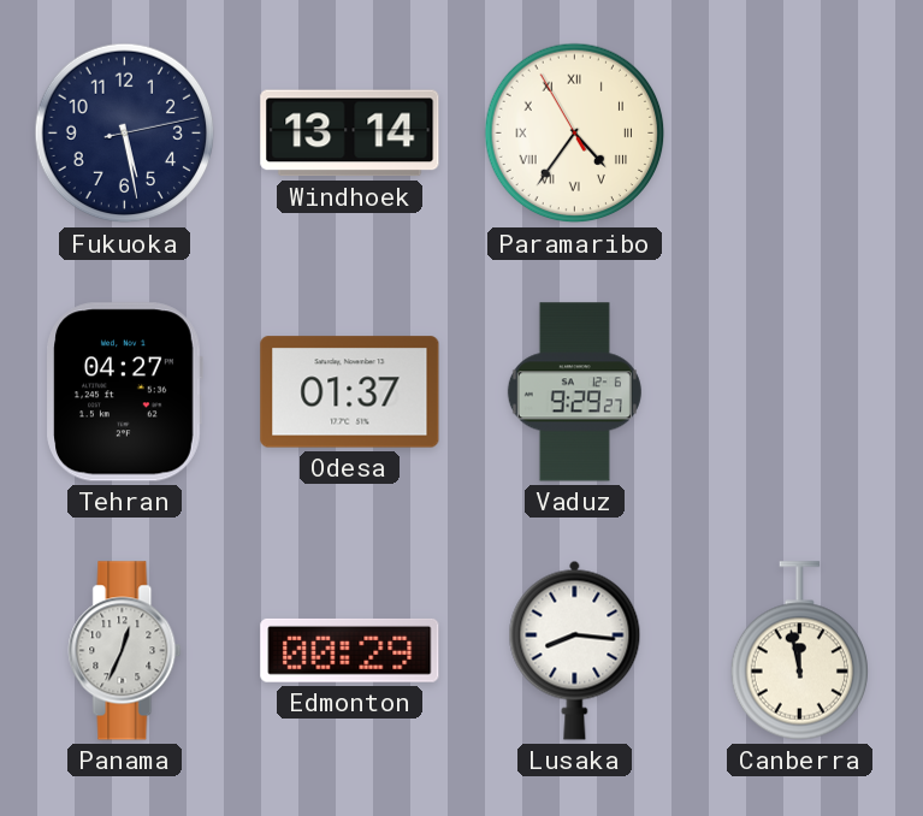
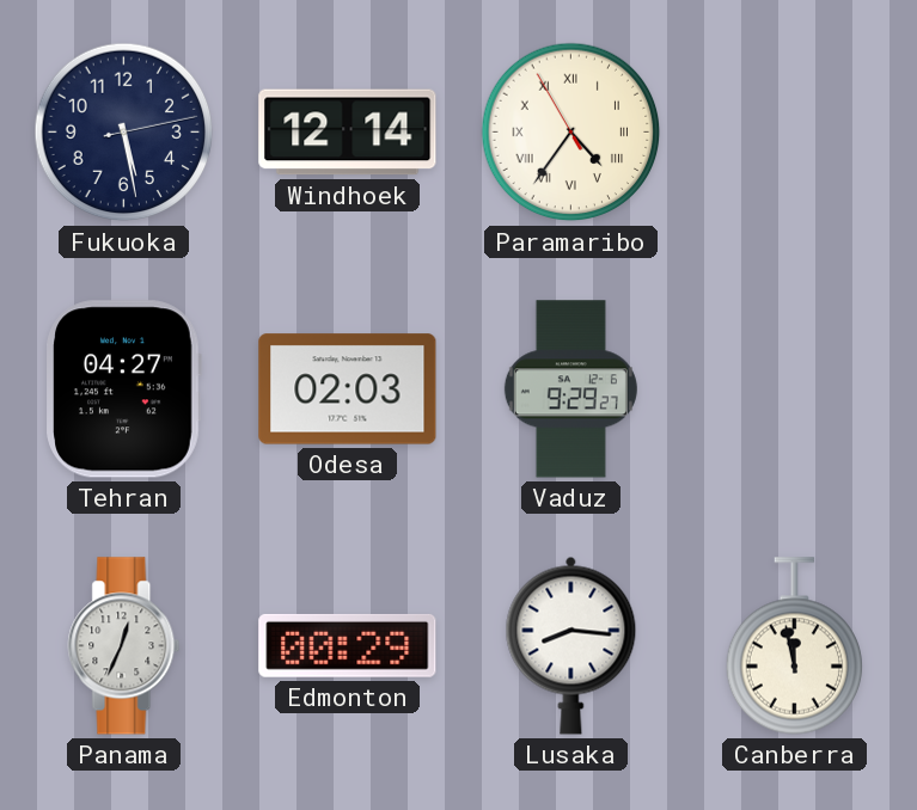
Windhoek: 13:14 -> 12:14
Odesa: 01:37 -> 02:03
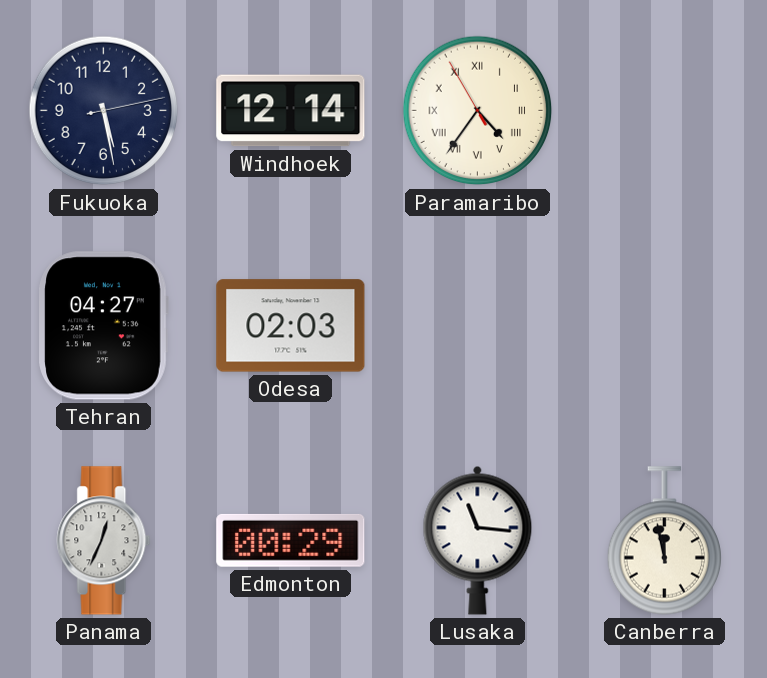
Vaduz: 9:29 -> none
Lusaka: 8:16 -> 11:16
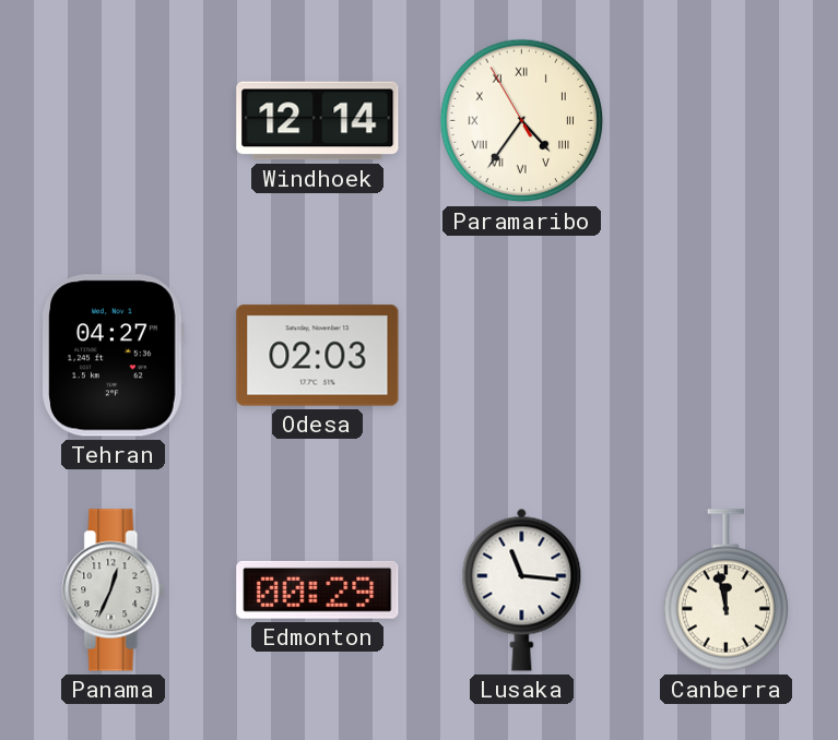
Fukuoka: 5:28 -> none
